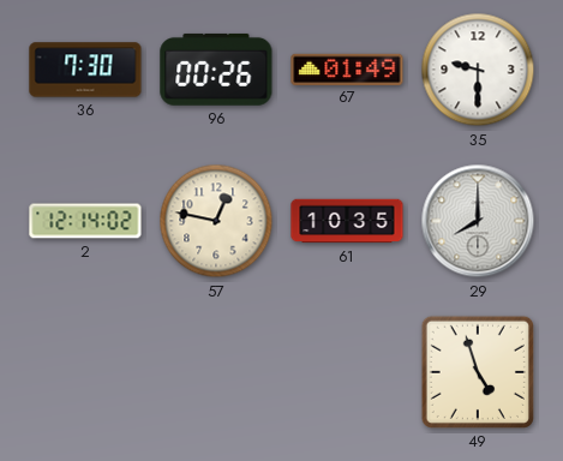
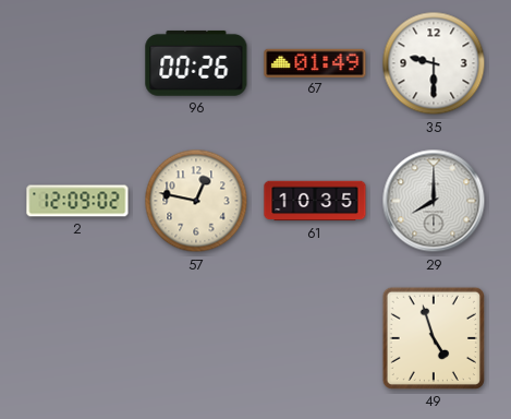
36: 7:30 -> none
2: 12:14 -> 12:09
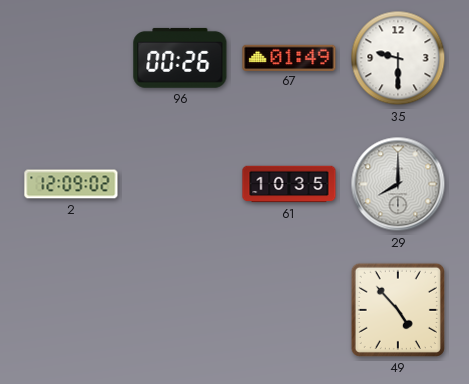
57: 12:47 -> none
49: 4:57 -> 4:53
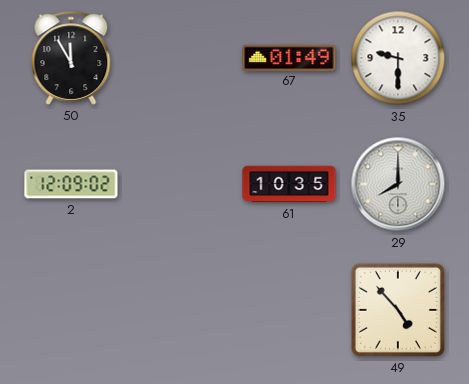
50: none -> 11:55
96: 00:26 -> none
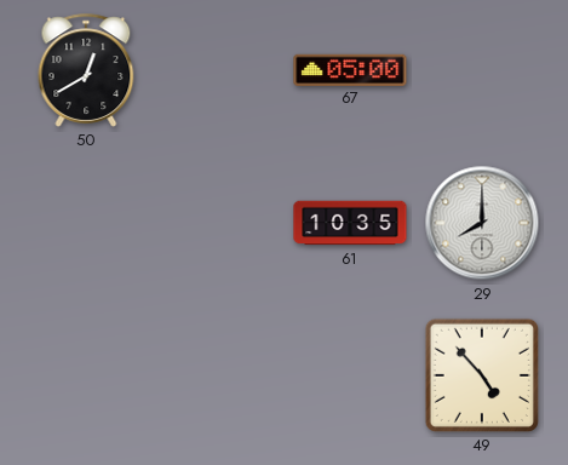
50: 11:55 -> 12:40
67: 01:49 -> 05:00
35: 9:30 -> none
2: 12:09 -> none
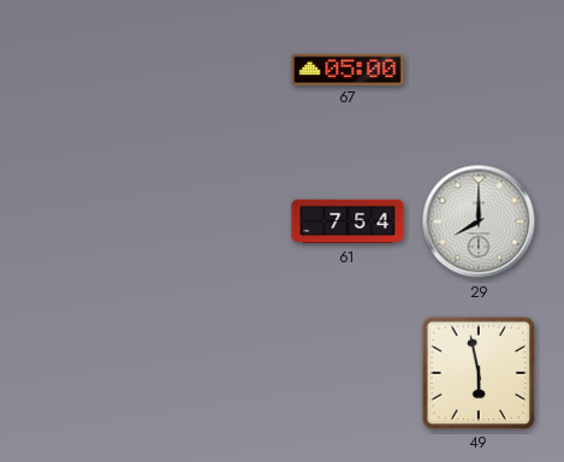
50: 12:40 -> none
61: 10:35 -> 7:54
49: 4:53 -> 5:58
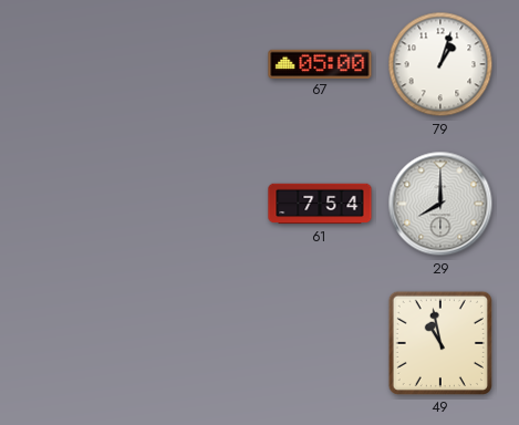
79: none -> 1:03
49: 5:58 -> 10:58
